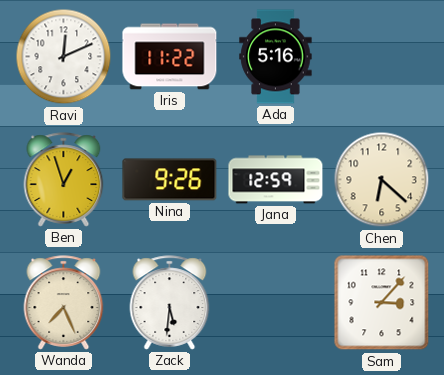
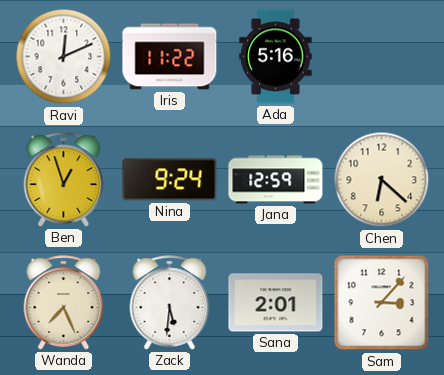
Nina: 9:26 -> 9:24
Sana: none -> 2:01
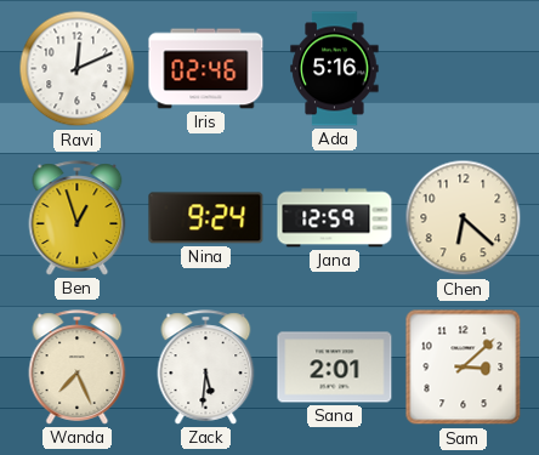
Iris: 11:22 -> 02:46
Sam: 3:07 -> 3:08
